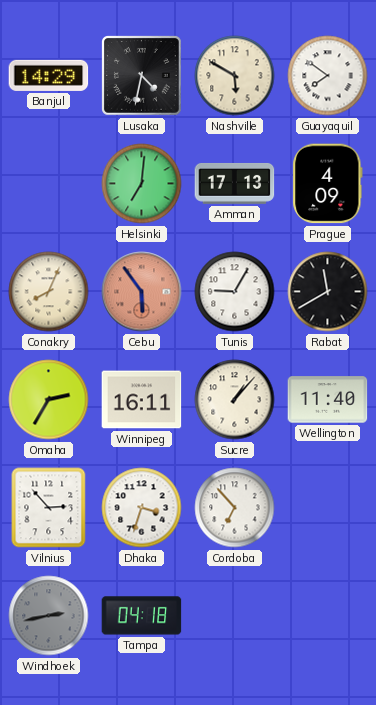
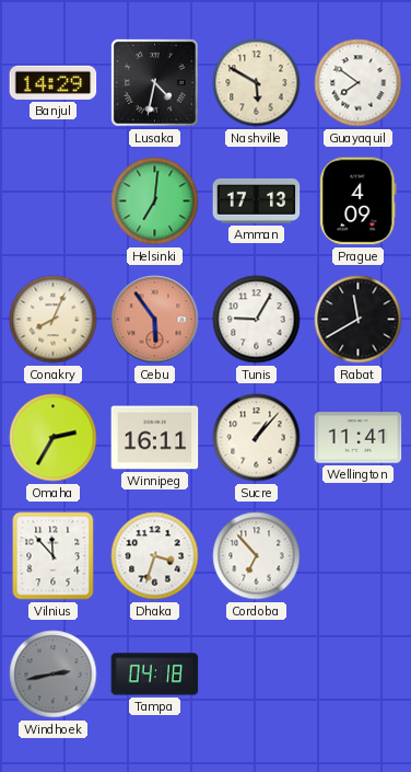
Wellington: 11:40 -> 11:41
Vilnius: 2:53 -> 11:53
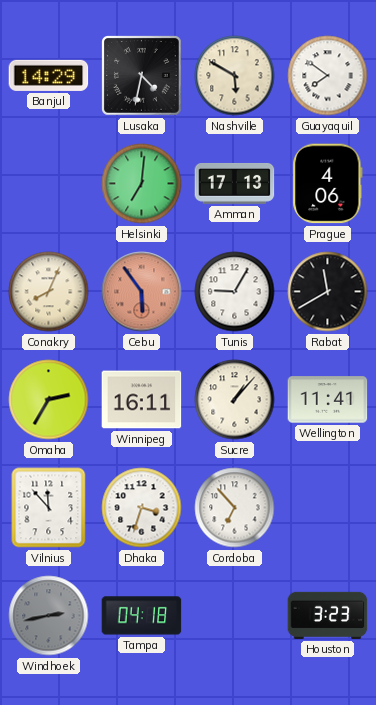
Prague: 4:09 -> 4:06
Houston: none -> 3:23
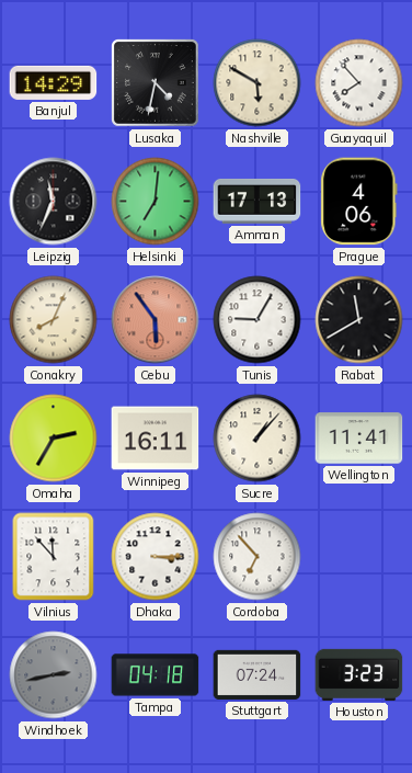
Guayaquil: 7:51 -> 7:53
Leipzig: none -> 11:34
Dhaka: 3:33 -> 3:15
Stuttgart: none -> 07:24
